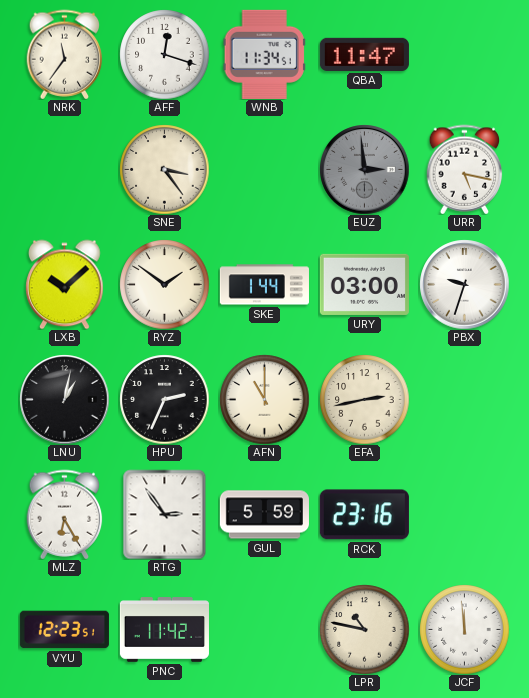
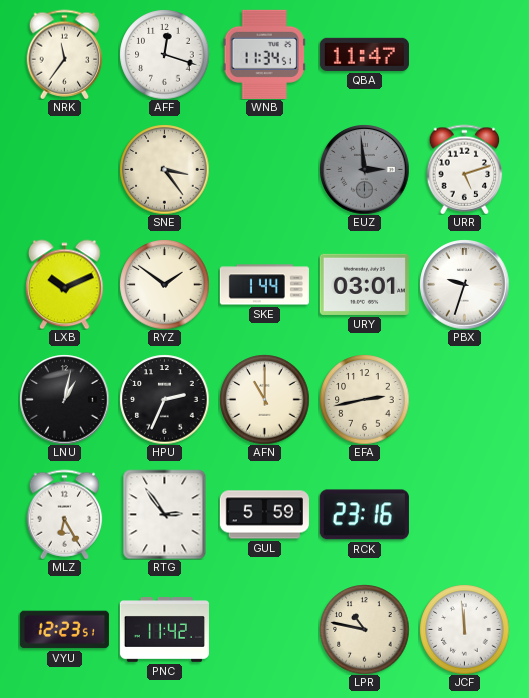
URR: 5:17 -> 5:12
LXB: 10:08 -> 10:11
URY: 03:00 -> 03:01
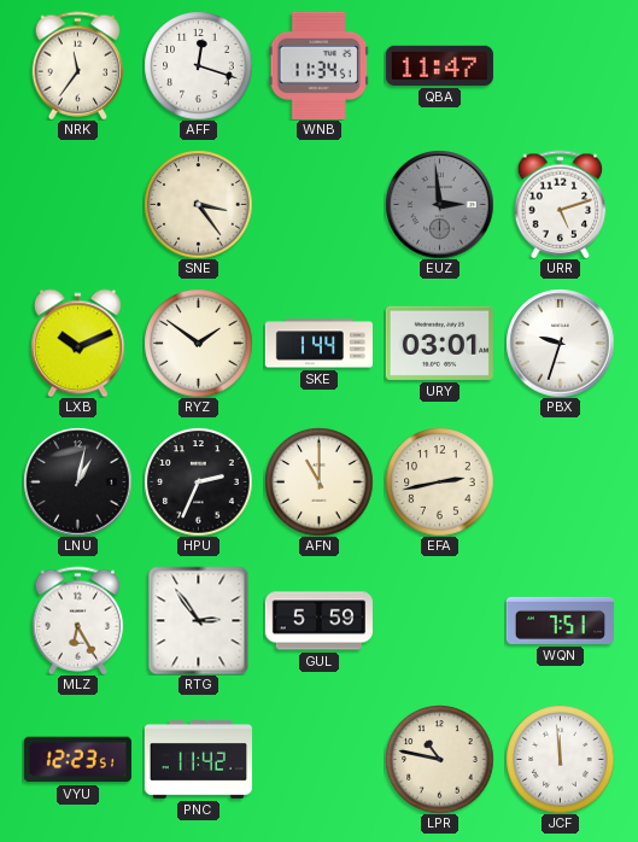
RCK: 23:16 -> none
WQN: none -> 7:51
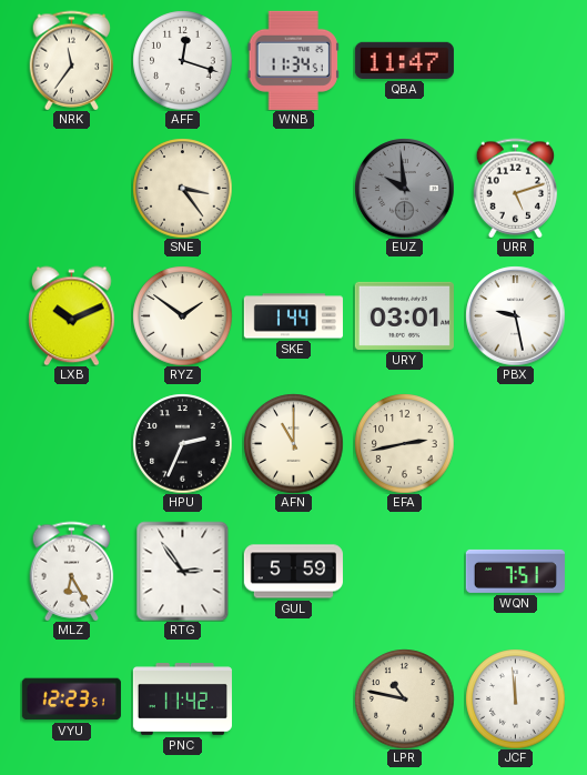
EUZ: 2:59 -> 9:59
PBX: 9:33 -> 9:28
LNU: 1:02 -> none
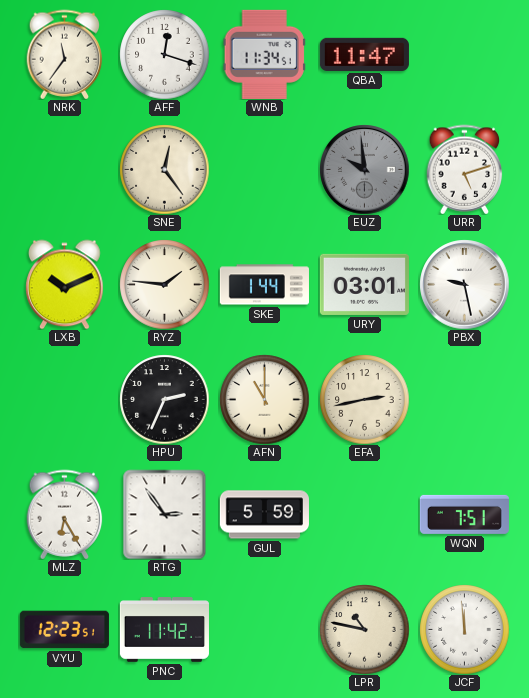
SNE: 3:24 -> 12:24
RYZ: 1:51 -> 1:46
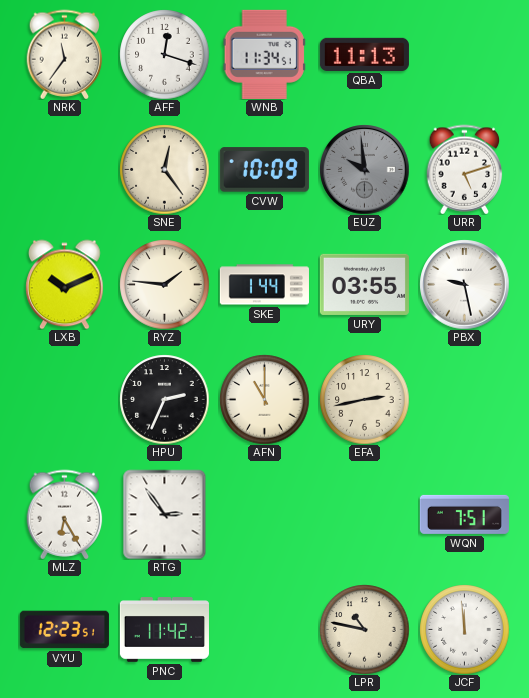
QBA: 11:47 -> 11:13
CVW: none -> 10:09
URY: 03:01 -> 03:55
GUL: 5:59 -> none
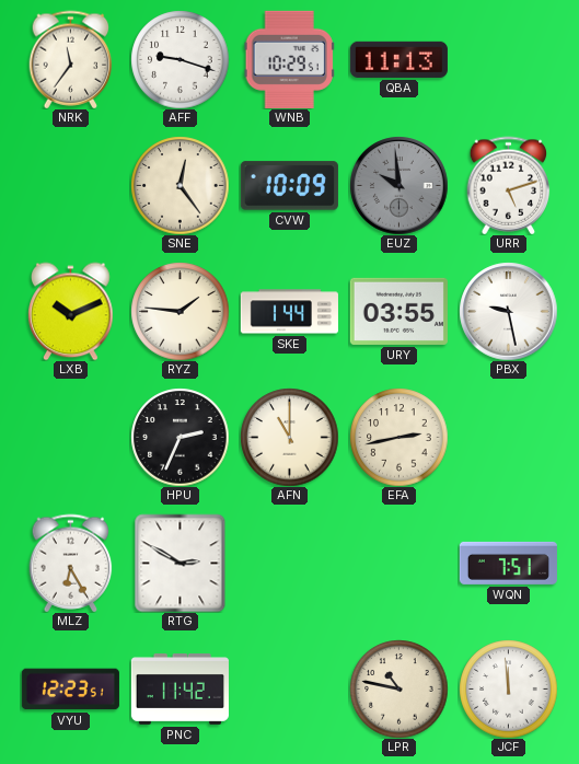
AFF: 12:18 -> 9:18
WNB: 11:34 -> 10:29
RTG: 2:54 -> 2:50
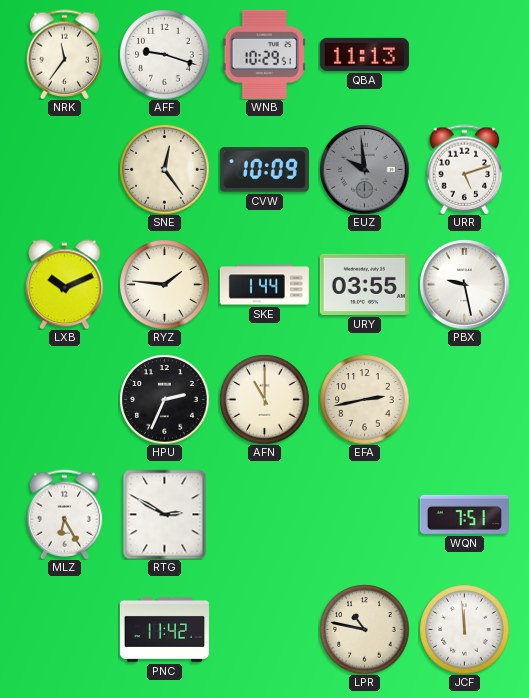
VYU: 12:23 -> none
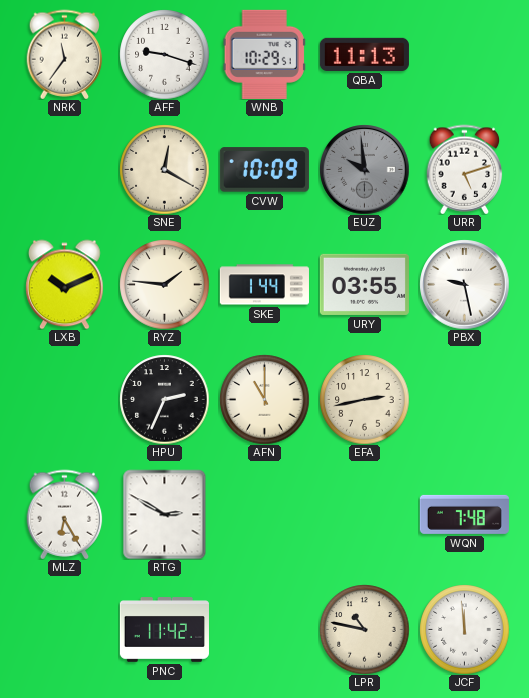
SNE: 12:24 -> 12:20
WQN: 7:51 -> 7:48
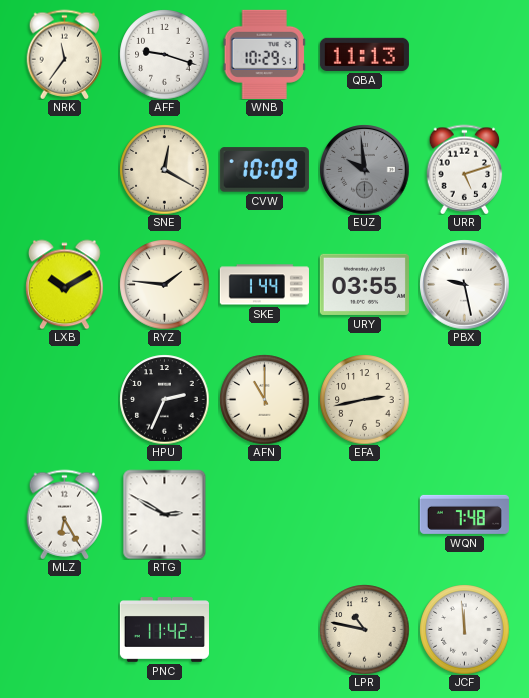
LXB: 10:11 -> 10:10
